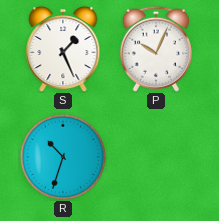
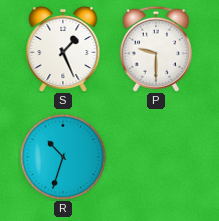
P: 10:04 -> 9:30
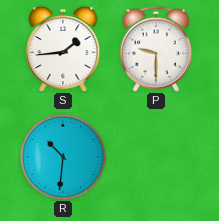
S: 1:26 -> 1:44
R: 10:33 -> 10:31
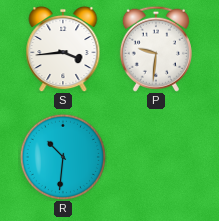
S: 1:44 -> 3:44
P: 9:30 -> 9:31
